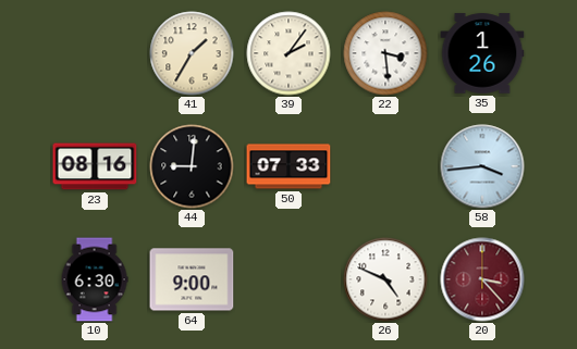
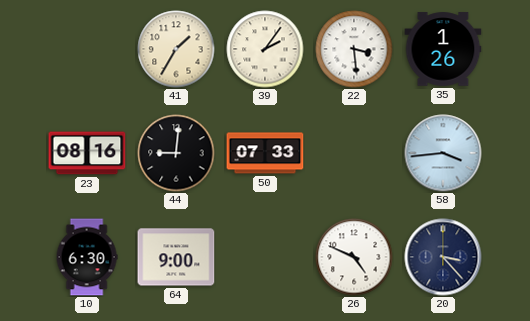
20 dial: burgundy -> navy
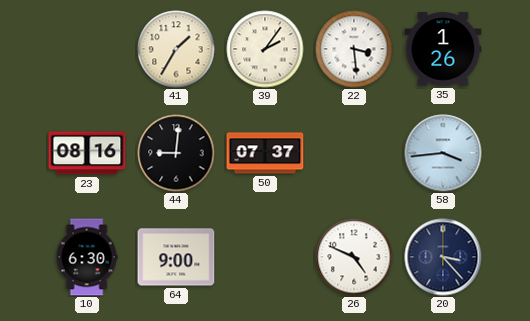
50: 07:33 -> 07:37
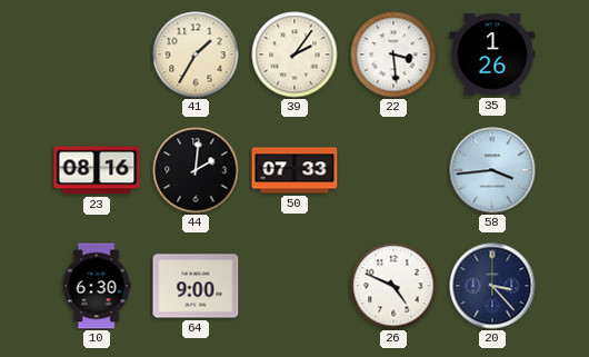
44: 9:01 -> 2:01
50: 07:37 -> 07:33
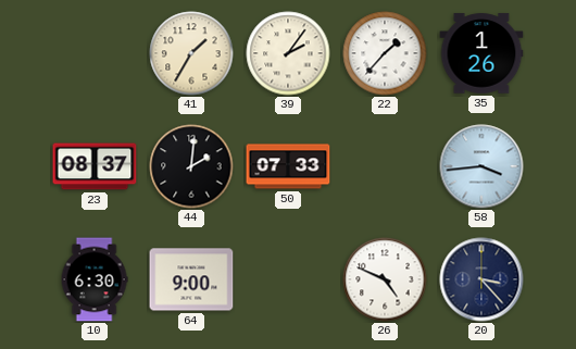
22: 3:29 -> 1:37
23: 08:16 -> 08:37
